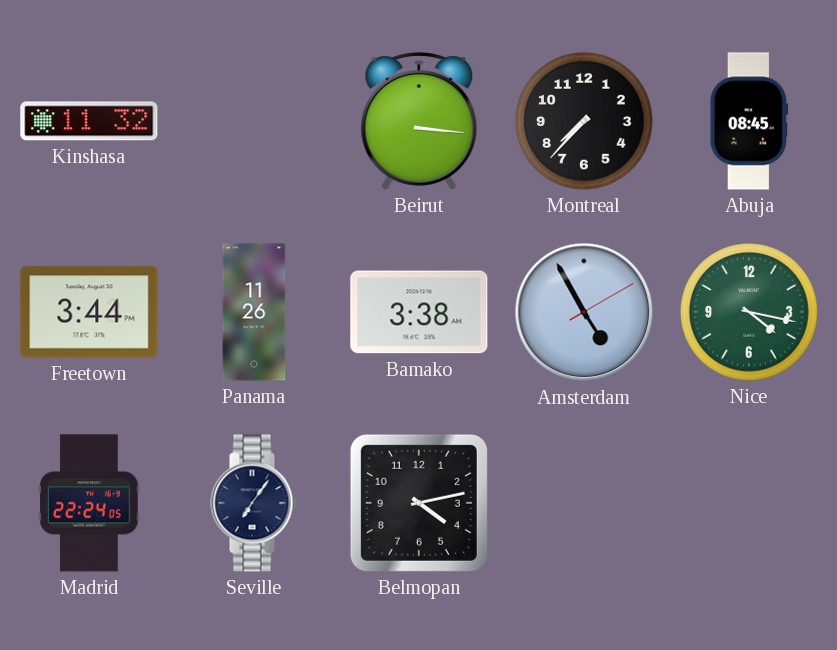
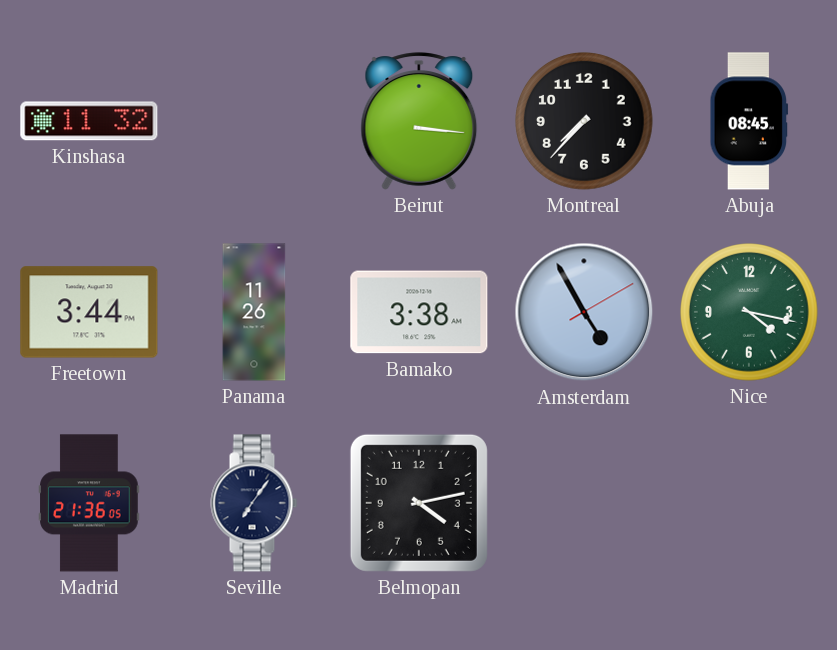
Madrid: 22:24 -> 21:36
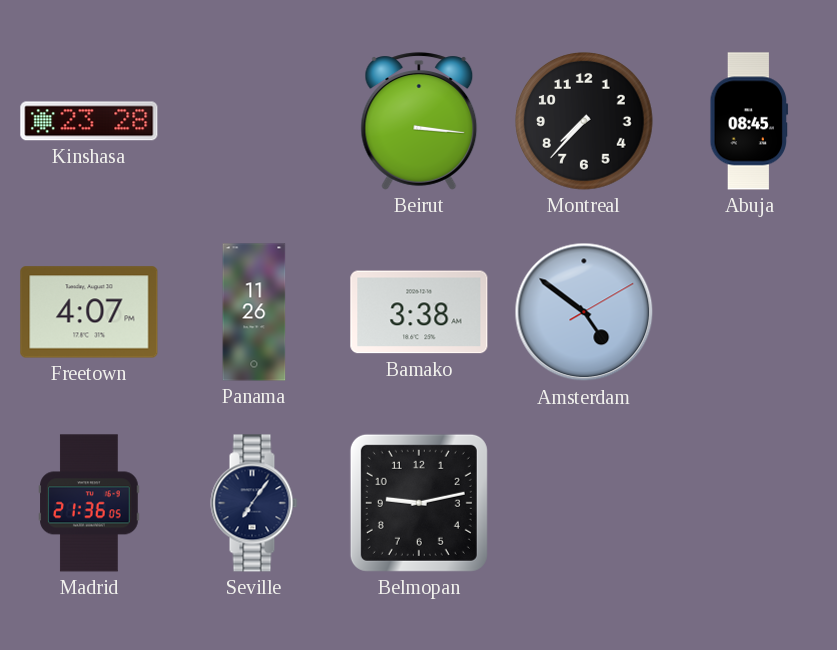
Kinshasa: 11:32 -> 23:28
Freetown: 3:44 -> 4:07
Amsterdam: 4:55 -> 4:51
Nice: 4:17 -> none
Belmopan: 4:13 -> 9:13
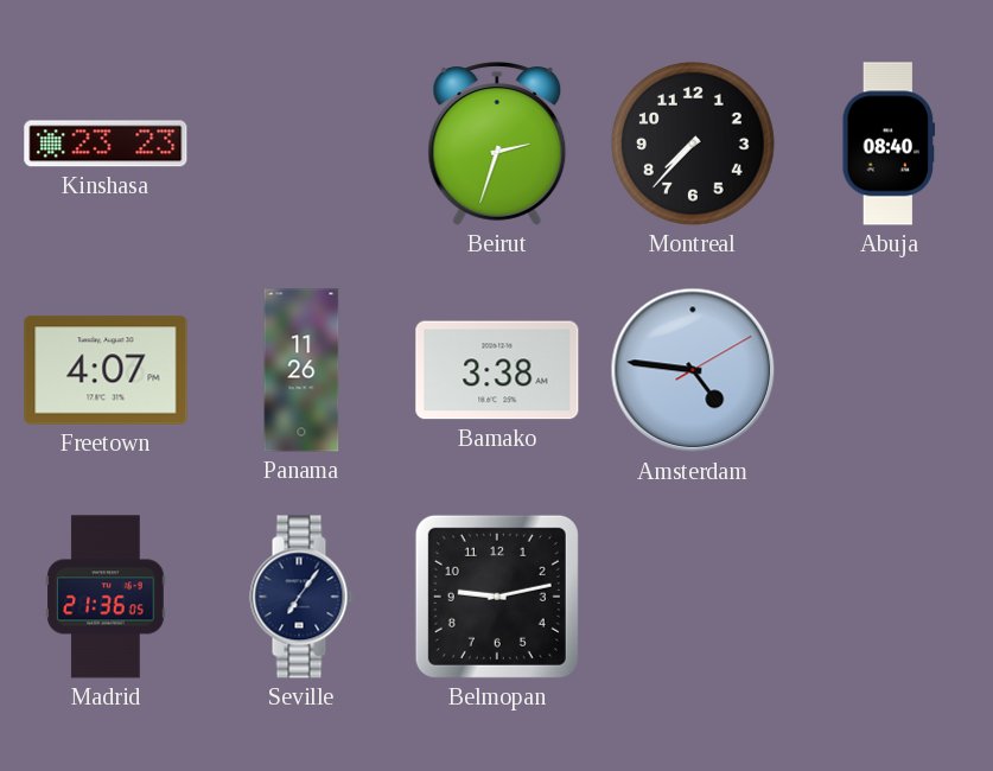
Kinshasa: 23:28 -> 23:23
Beirut: 3:16 -> 2:33
Abuja: 08:45 -> 08:40
Amsterdam: 4:51 -> 4:46
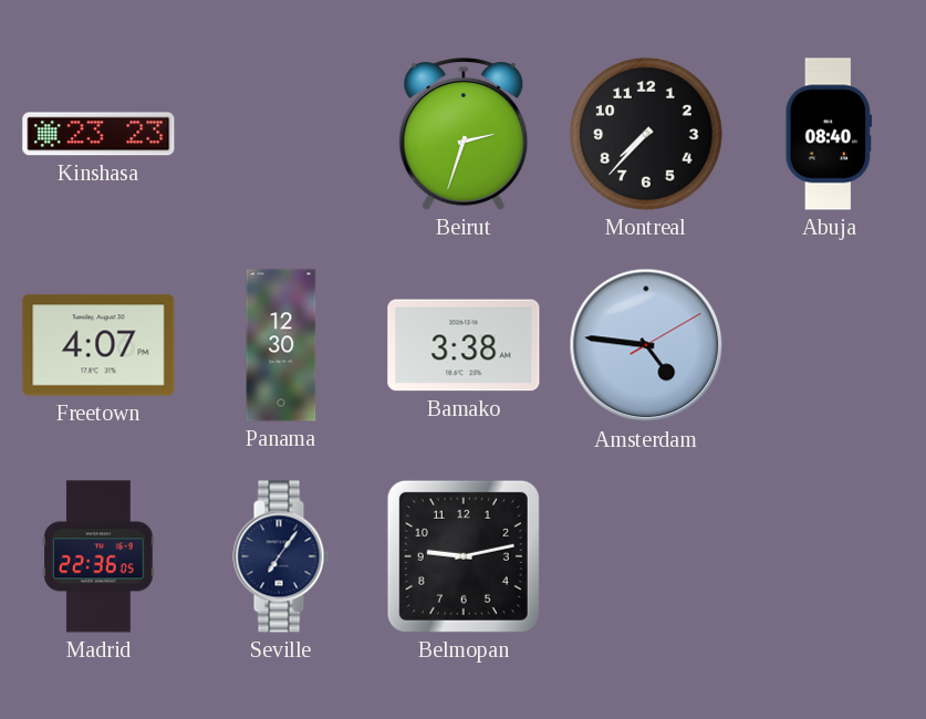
Panama: 11:26 -> 12:30
Madrid: 21:36 -> 22:36
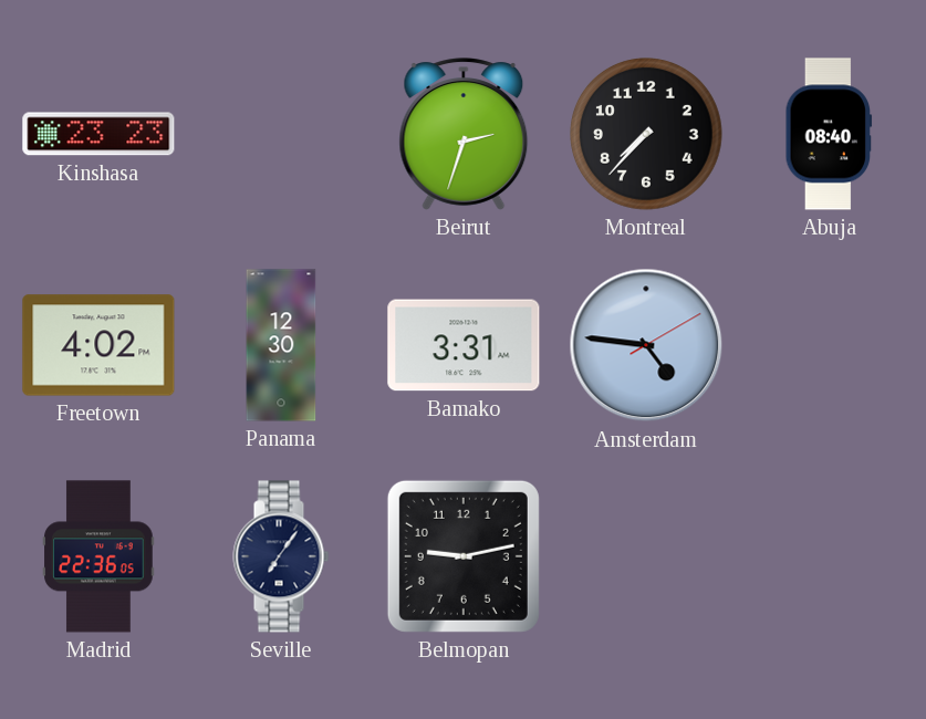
Freetown: 4:07 -> 4:02
Bamako: 3:38 -> 3:31
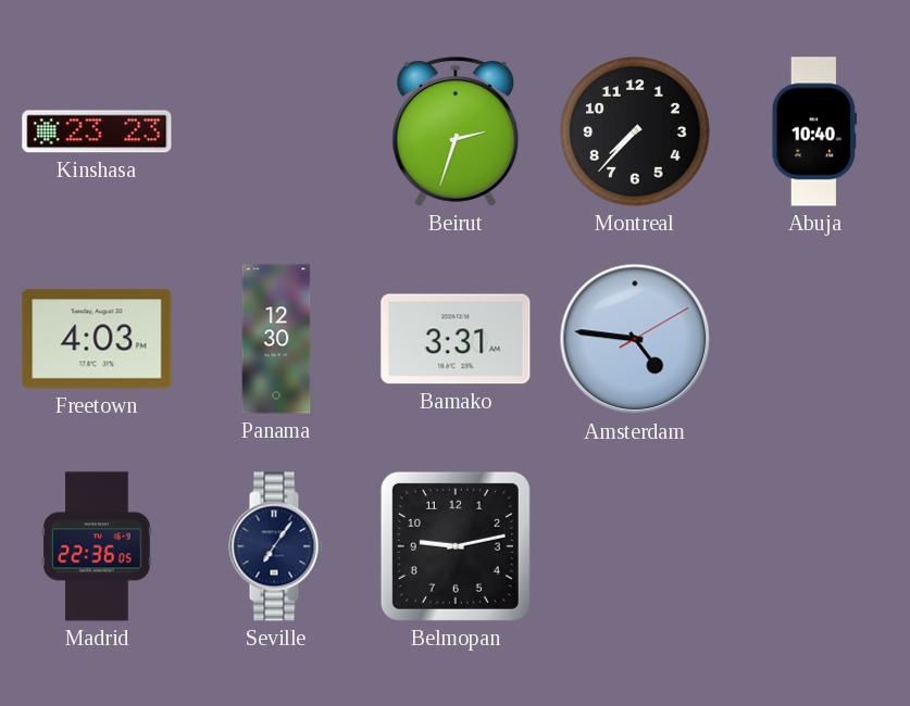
Abuja: 08:40 -> 10:40
Freetown: 4:02 -> 4:03
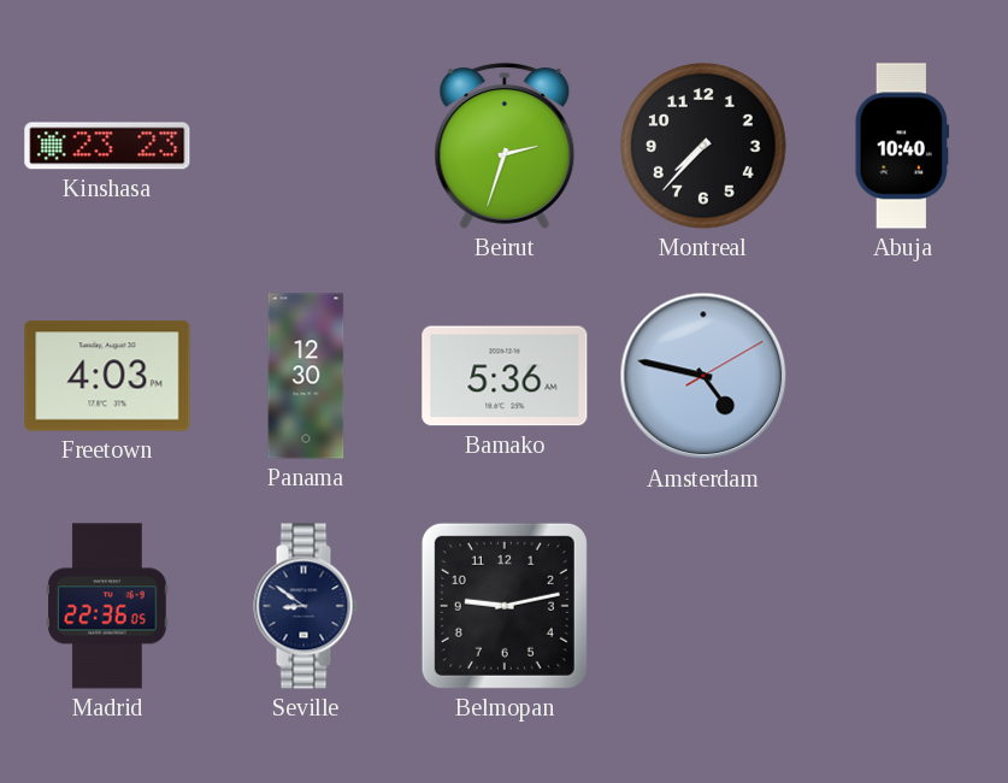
Bamako: 3:31 -> 5:36
Amsterdam: 4:46 -> 4:47
Seville: 7:06 -> 8:51
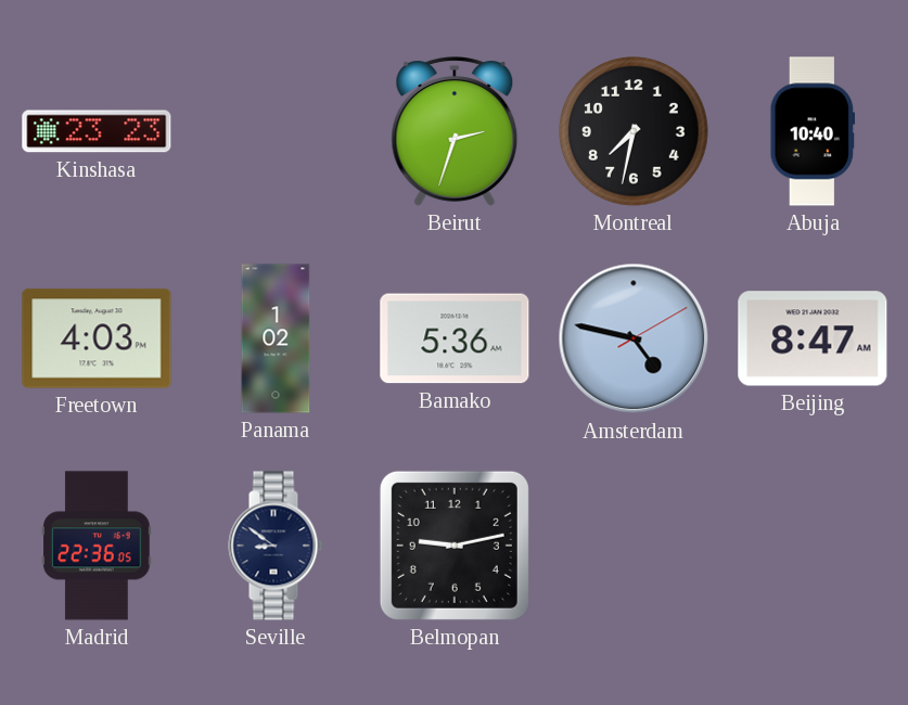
Montreal: 7:37 -> 7:32
Panama: 12:30 -> 1:02
Beijing: none -> 8:47
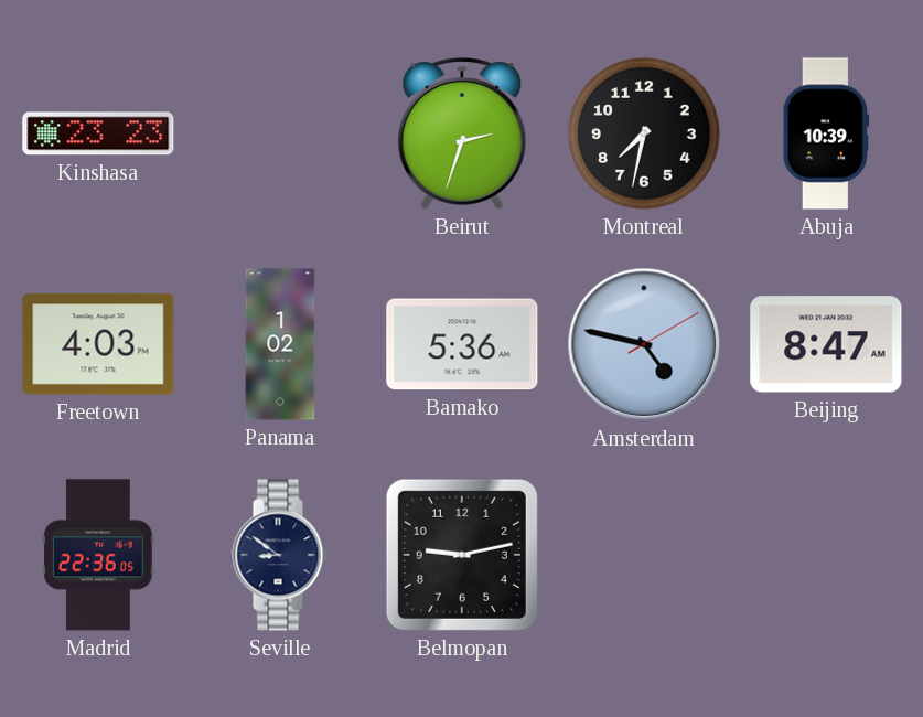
Abuja: 10:40 -> 10:39
